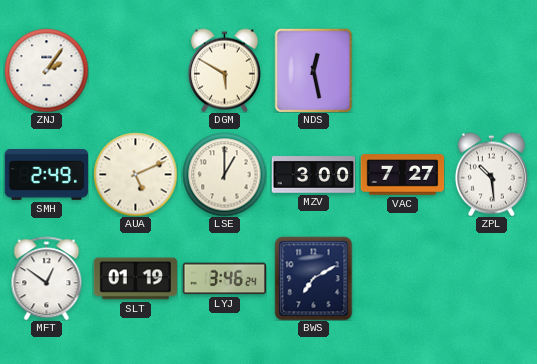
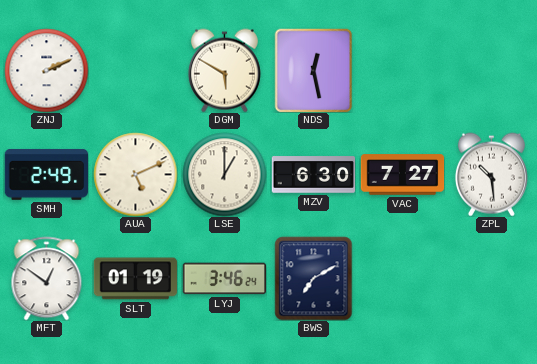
ZNJ: 2:06 -> 2:11
MZV: 3:00 -> 6:30
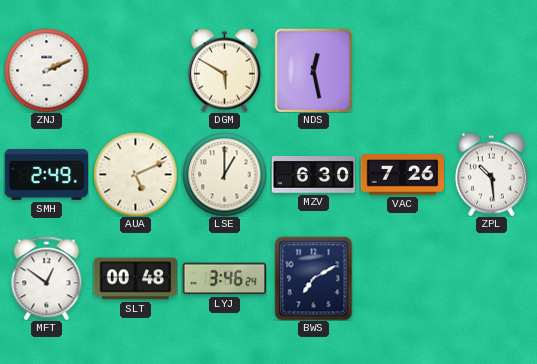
VAC: 7:27 -> 7:26
SLT: 01:19 -> 00:48
